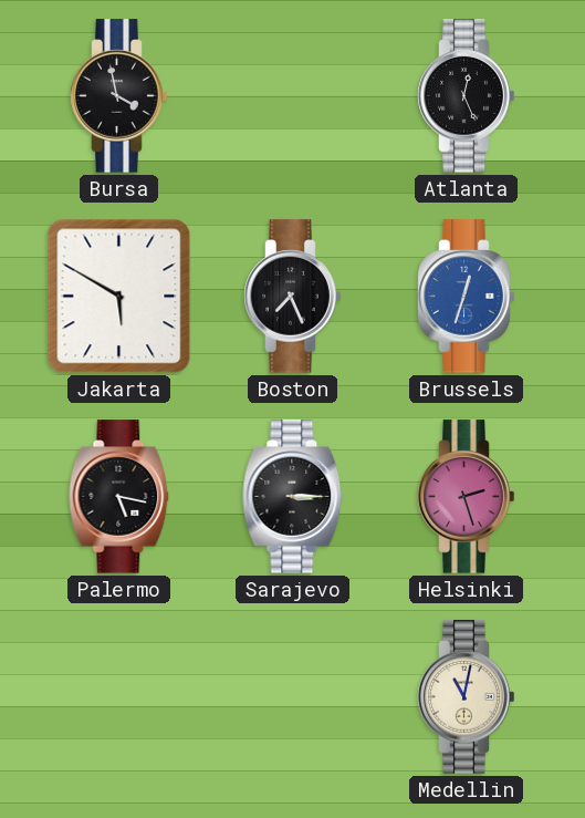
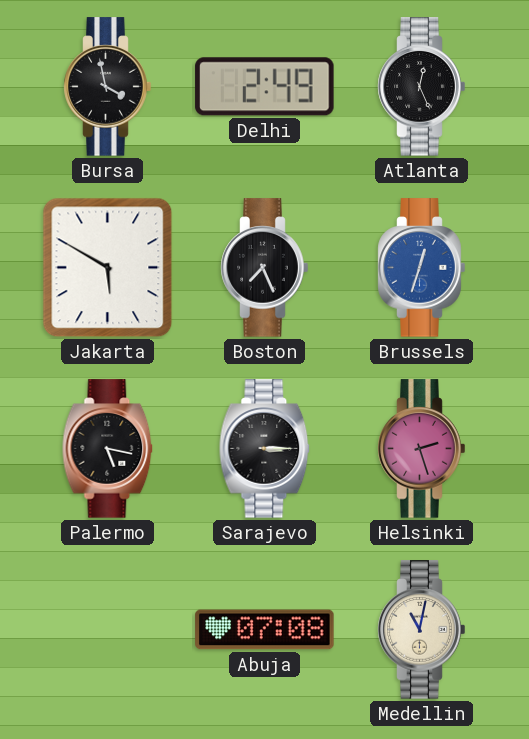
Delhi: none -> 2:49
Abuja: none -> 07:08
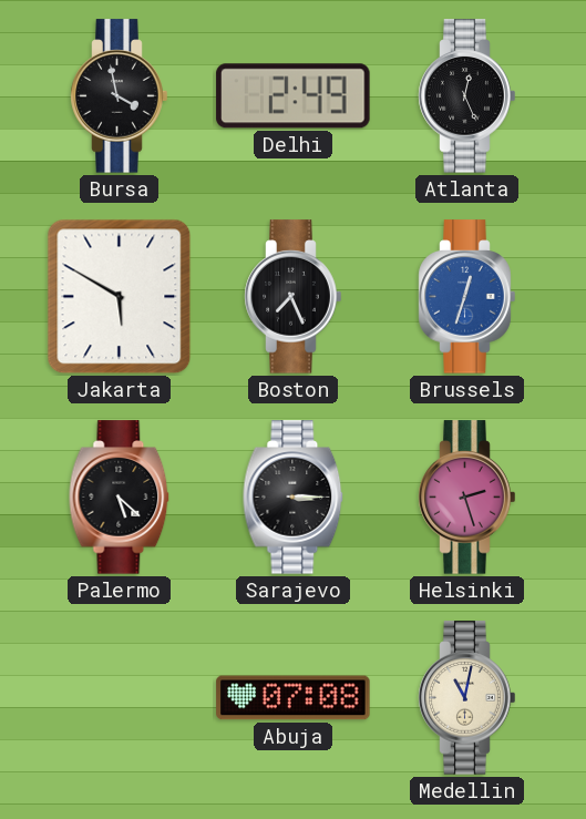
Palermo: 5:17 -> 5:22
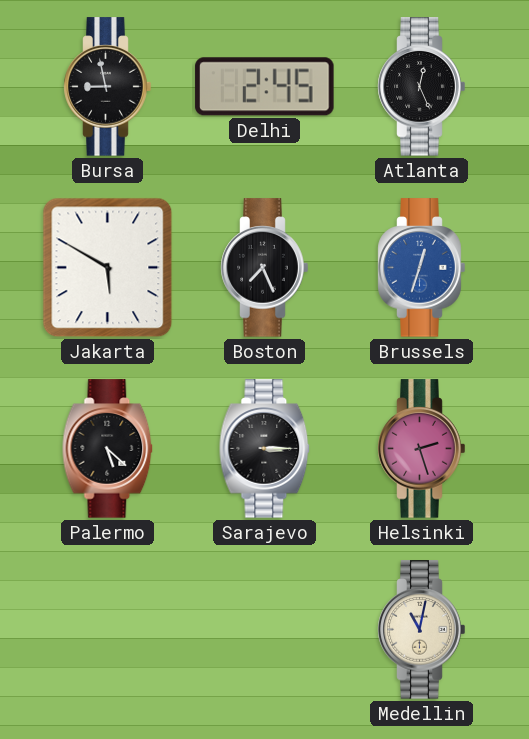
Bursa: 3:58 -> 8:58
Delhi: 2:49 -> 2:45
Abuja: 07:08 -> none
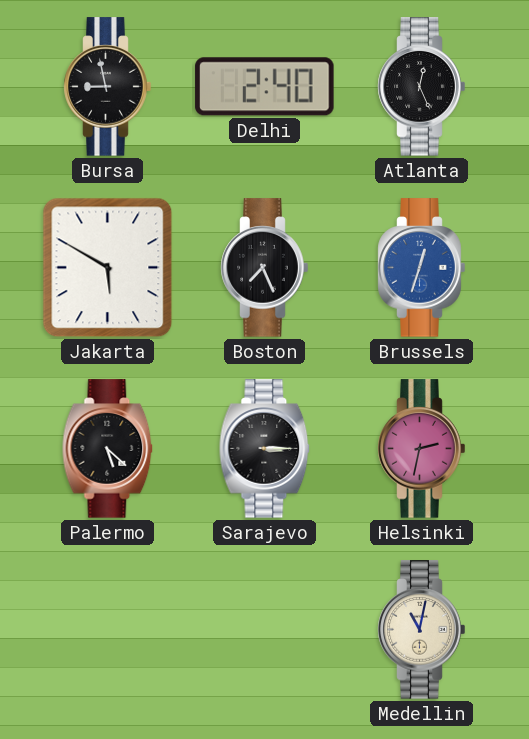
Delhi: 2:45 -> 2:40
Helsinki: 2:27 -> 2:32
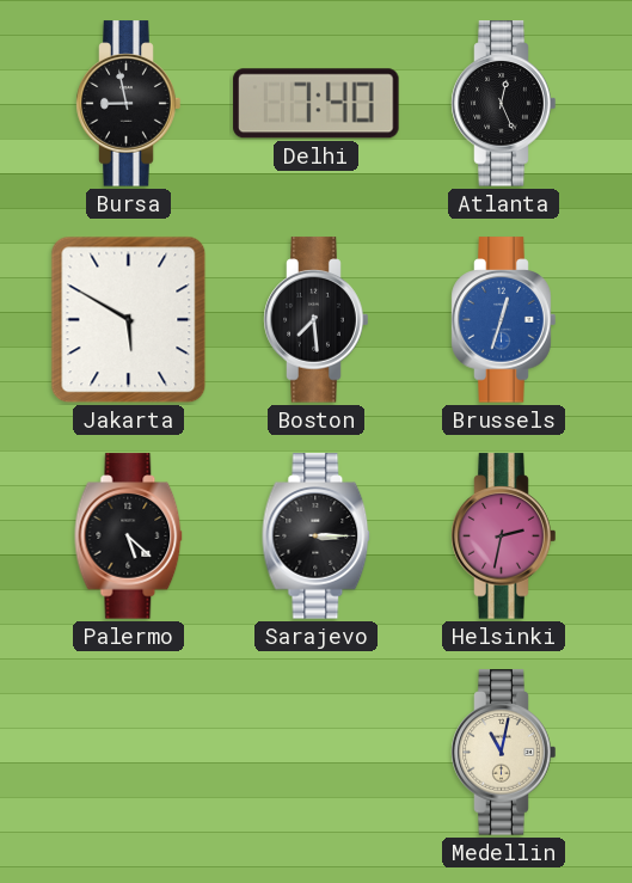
Delhi: 2:40 -> 7:40
Boston: 7:26 -> 7:29
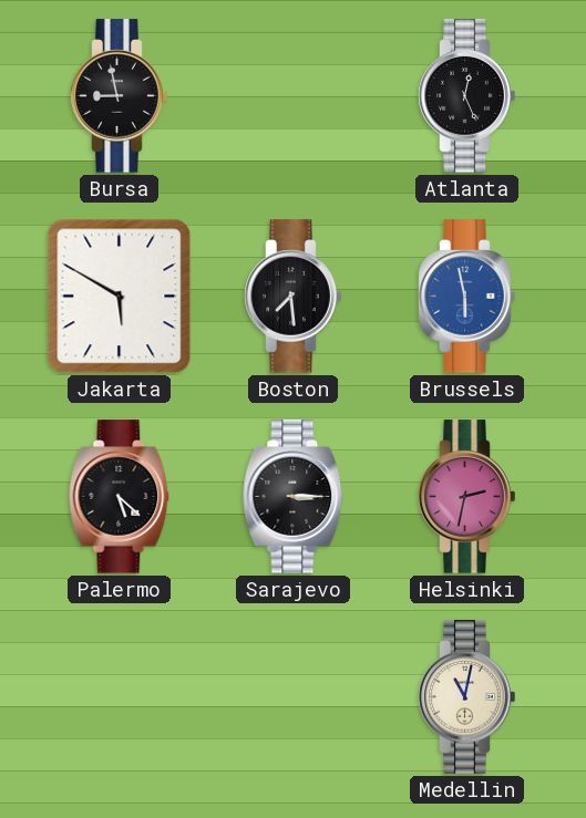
Delhi: 7:40 -> none
Brussels: 12:33 -> 5:58
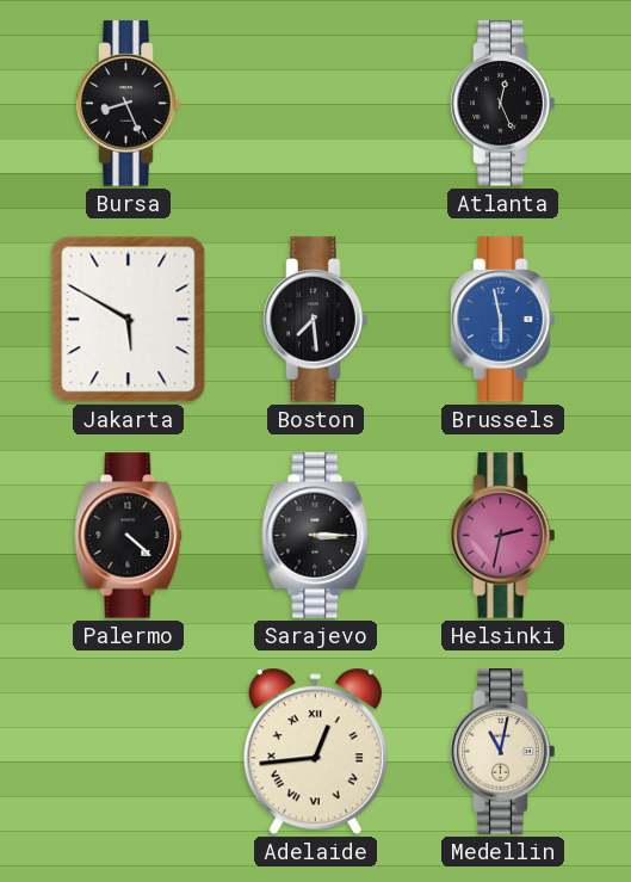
Bursa: 8:58 -> 8:26
Palermo: 5:22 -> 4:22
Adelaide: none -> 12:44
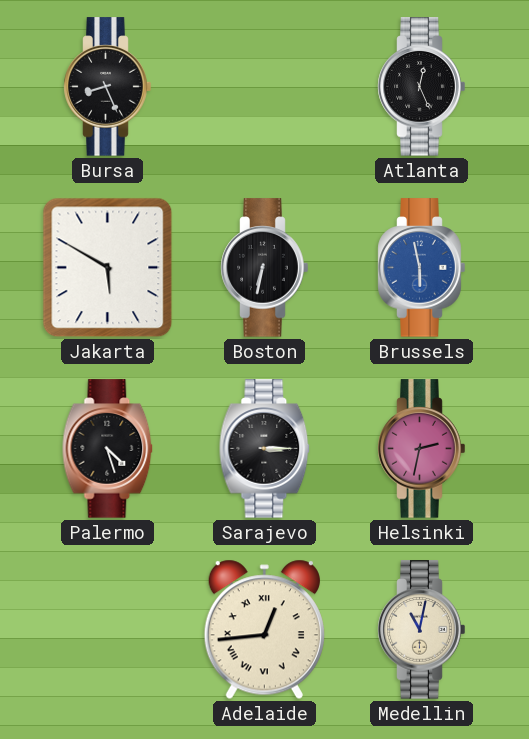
Boston: 7:29 -> 6:32
Palermo: 4:22 -> 4:27
